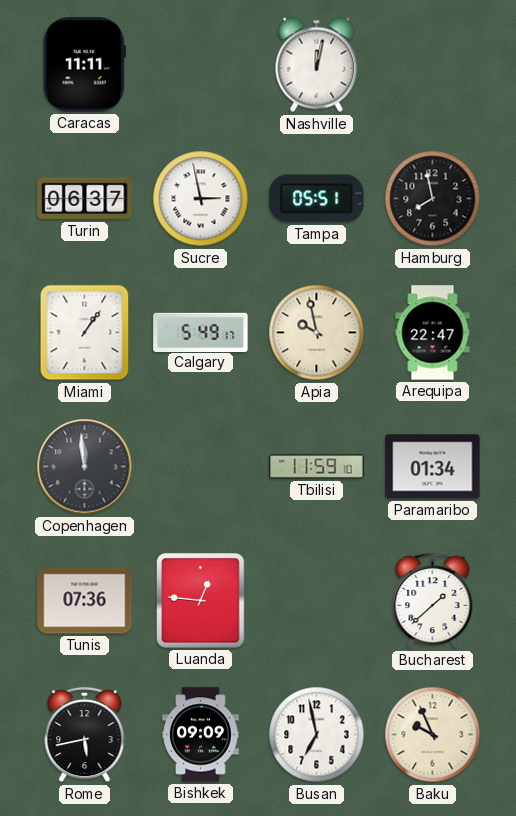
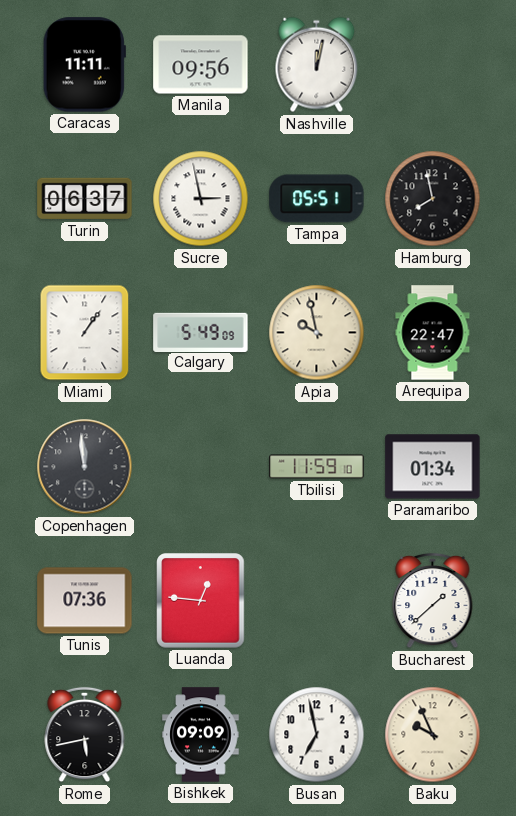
Manila: none -> 09:56
Calgary: 5:49:17 -> 5:49:09
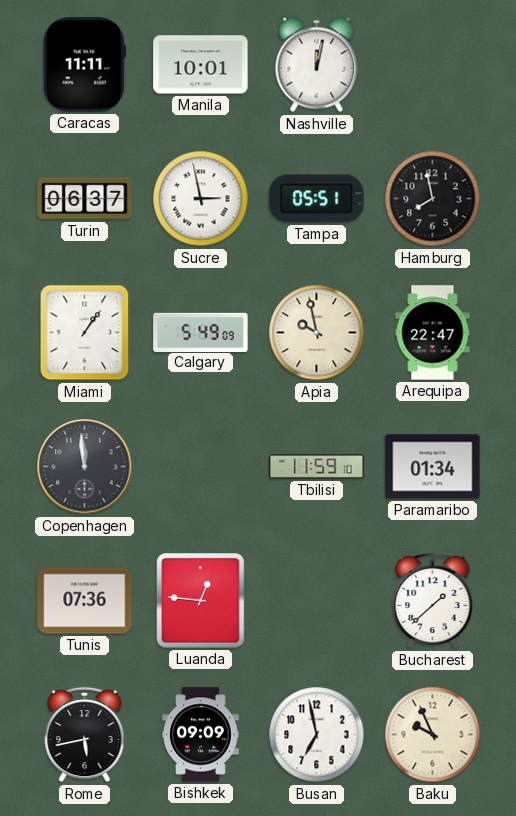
Manila: 09:56 -> 10:01
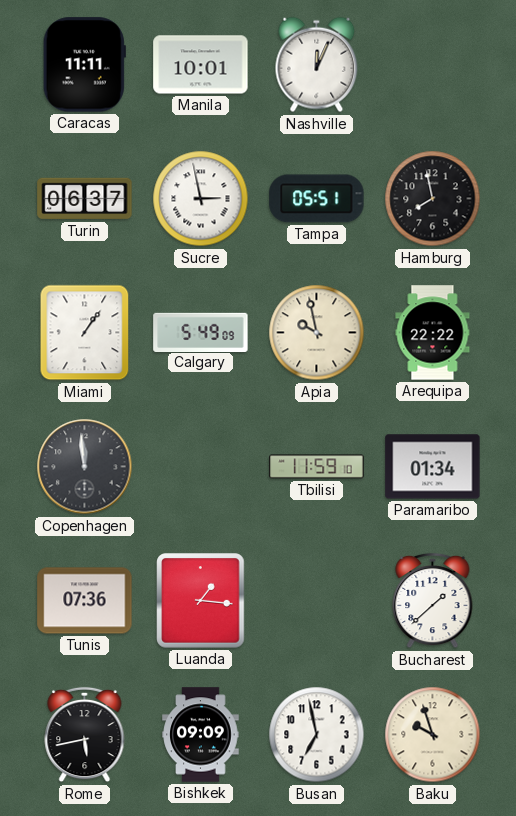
Nashville: 12:02 -> 12:04
Arequipa: 22:47 -> 22:22
Luanda: 12:46 -> 1:16
Baku: 9:56 -> 9:57
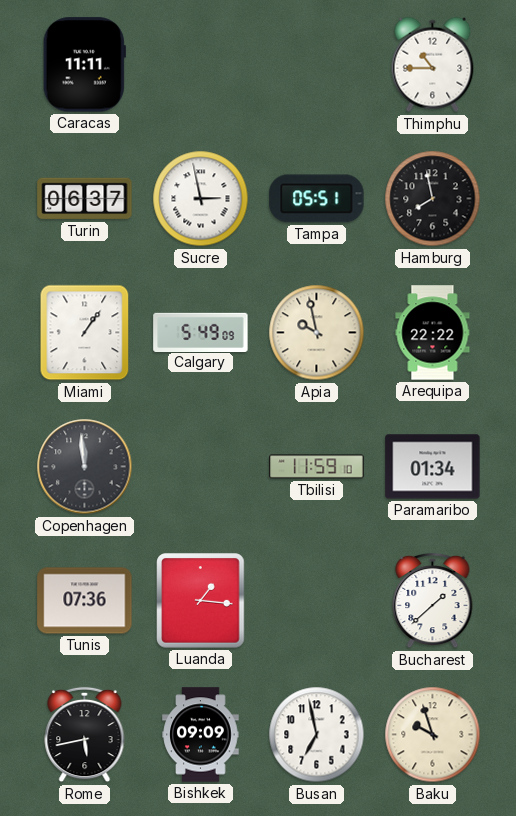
Manila: 10:01 -> none
Nashville: 12:04 -> none
Thimphu: none -> 10:45
